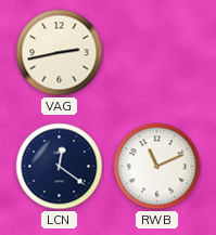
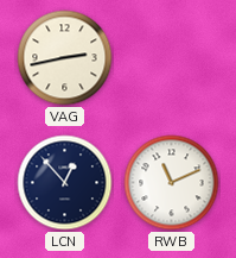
LCN: 12:21 -> 12:53
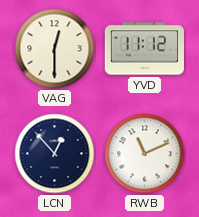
VAG: 2:43 -> 12:30
YVD: none -> 11:12
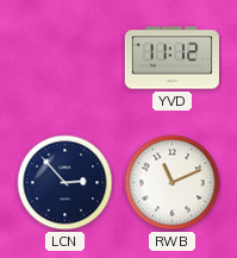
VAG: 12:30 -> none
LCN: 12:53 -> 2:53
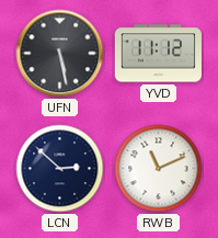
UFN: none -> 5:28
LCN: 2:53 -> 2:52
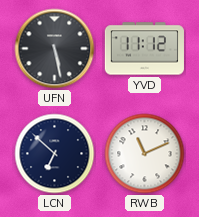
LCN: 2:52 -> 6:52
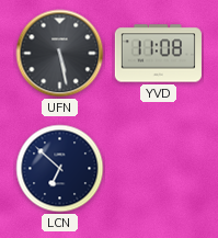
YVD: 11:12 -> 11:08
RWB: 11:11 -> none
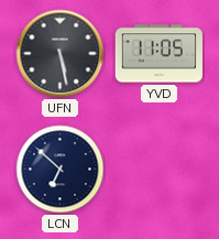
YVD: 11:08 -> 11:05
